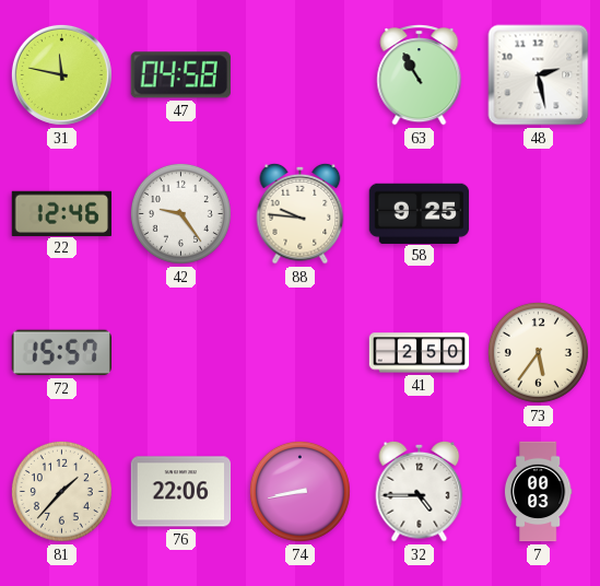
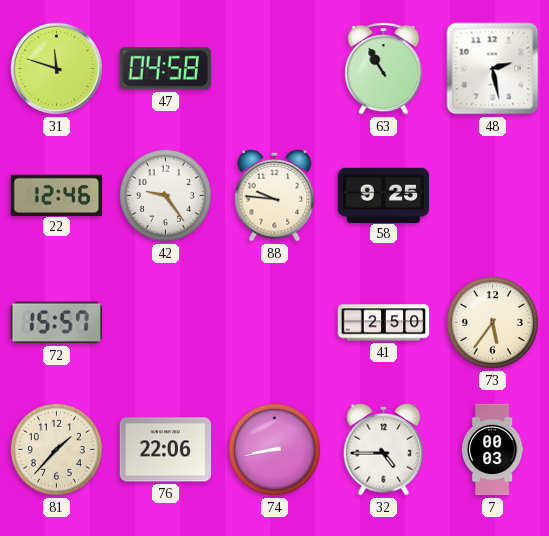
31: 11:47 -> 11:48
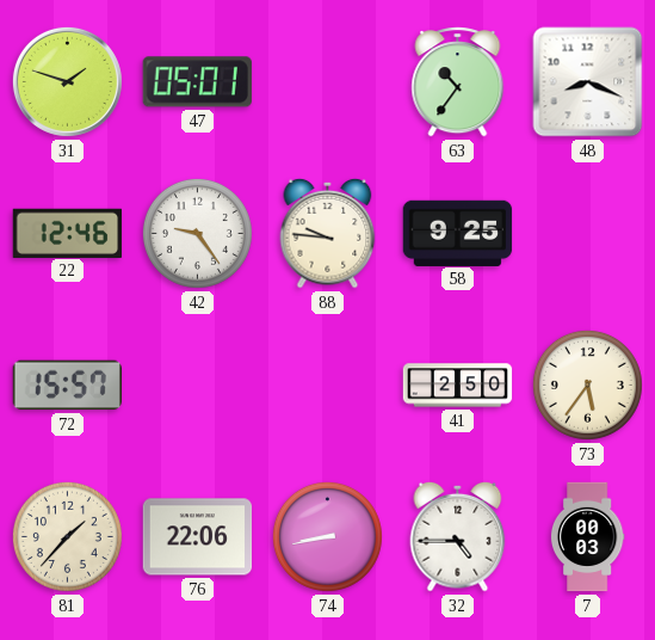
31: 11:48 -> 1:48
47: 04:58 -> 05:01
63: 10:55 -> 10:36
48: 2:28 -> 8:19
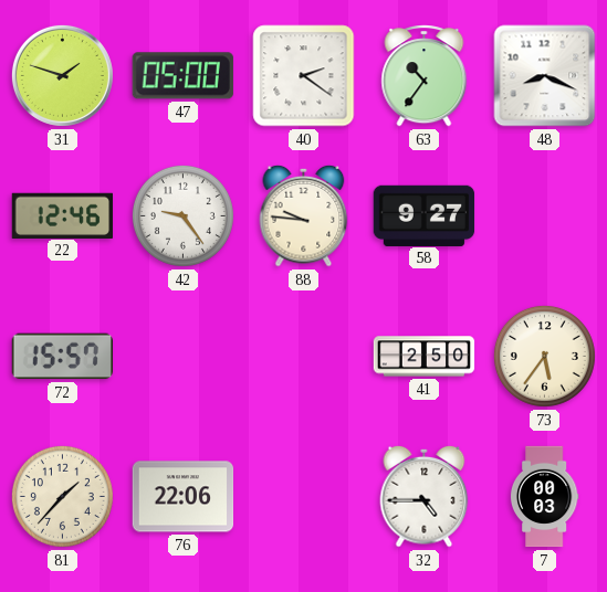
47: 05:01 -> 05:00
40: none -> 2:21
58: 9:25 -> 9:27
74: 8:43 -> none
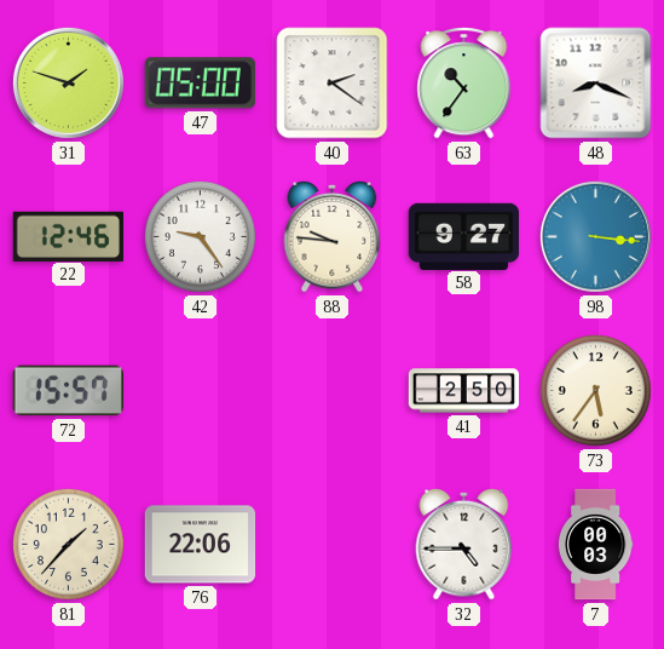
98: none -> 3:16
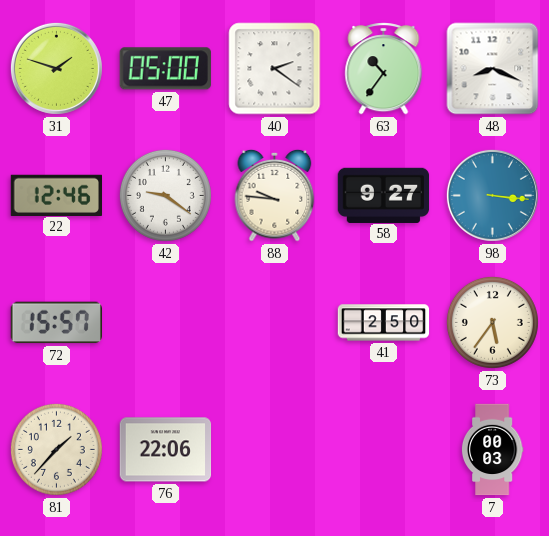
42: 9:24 -> 9:21
32: 4:45 -> none
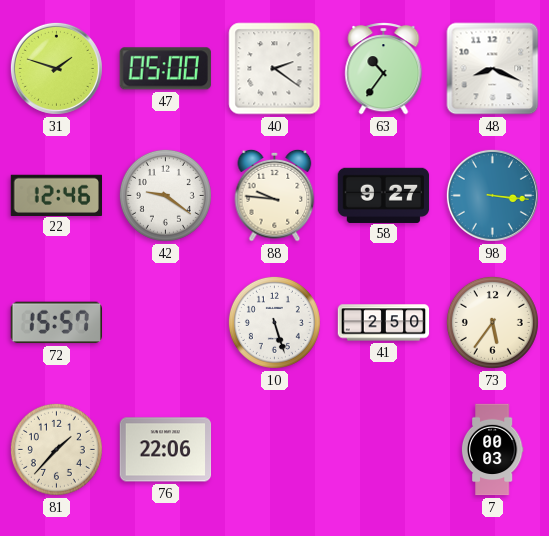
10: none -> 5:27
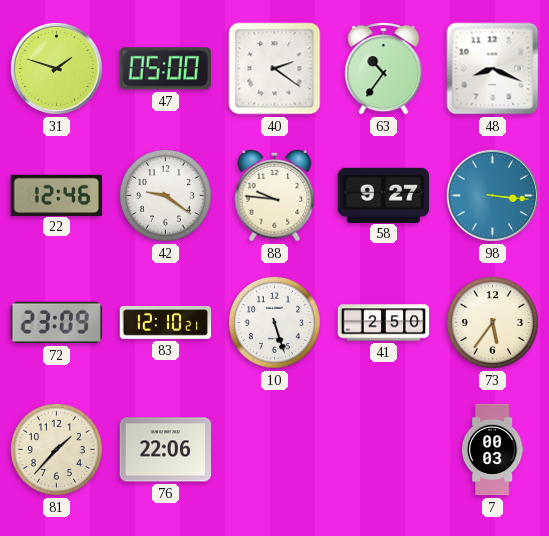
72: 15:57 -> 23:09
83: none -> 12:10
